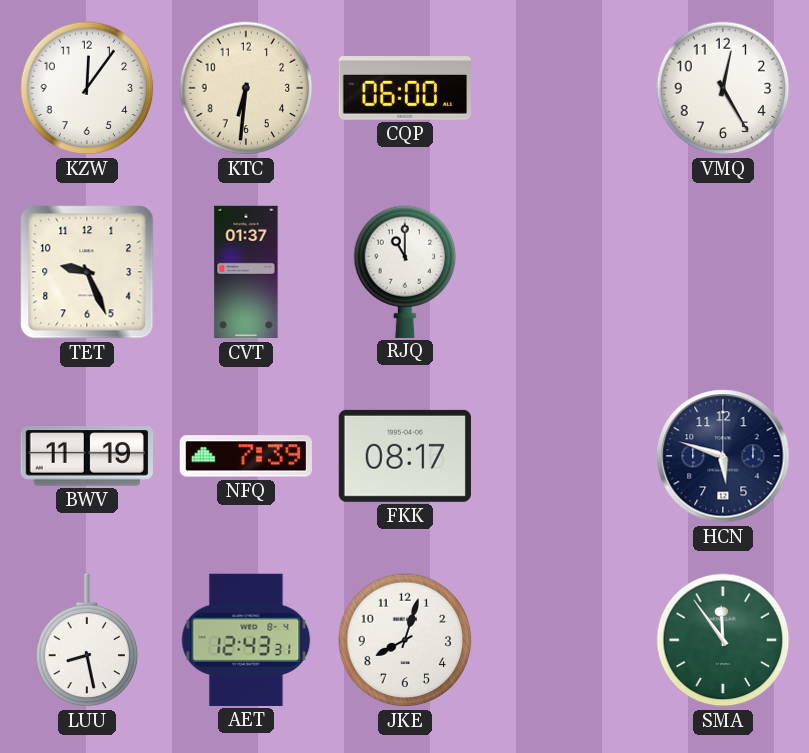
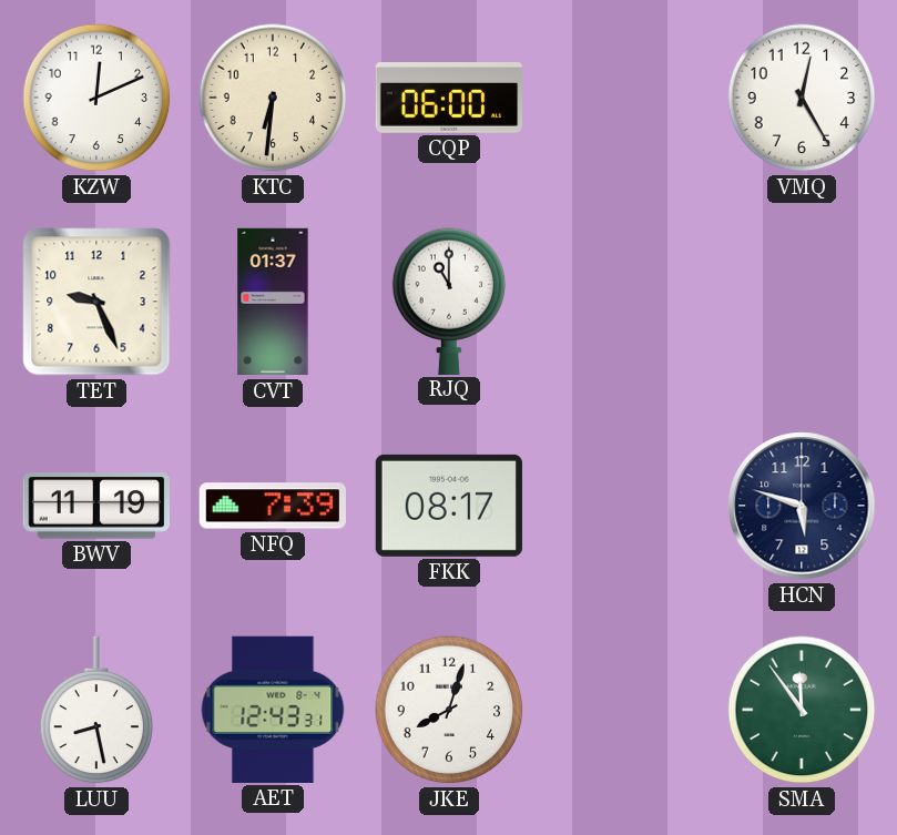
KZW: 12:06 -> 12:11
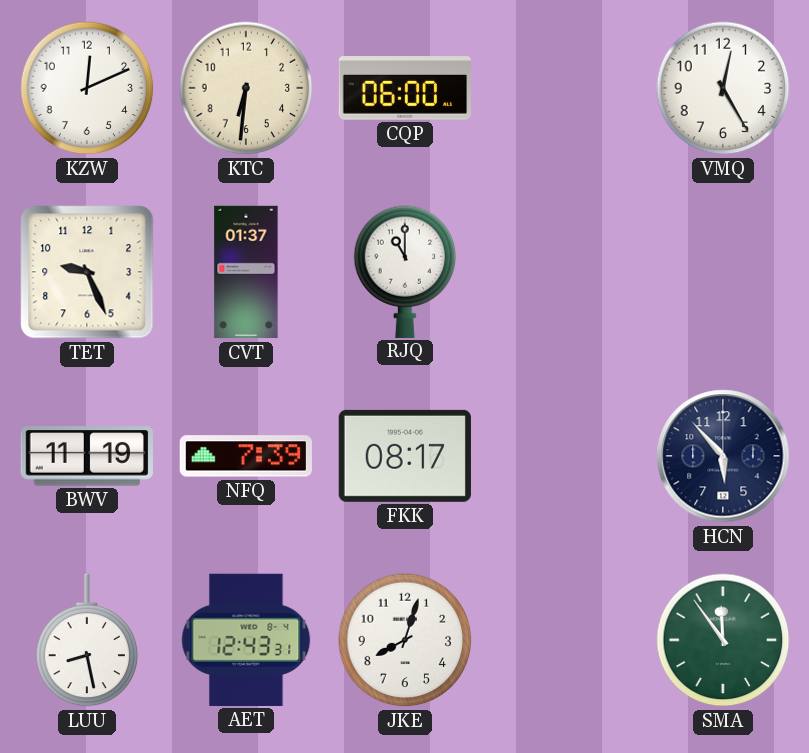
HCN: 5:48 -> 5:53
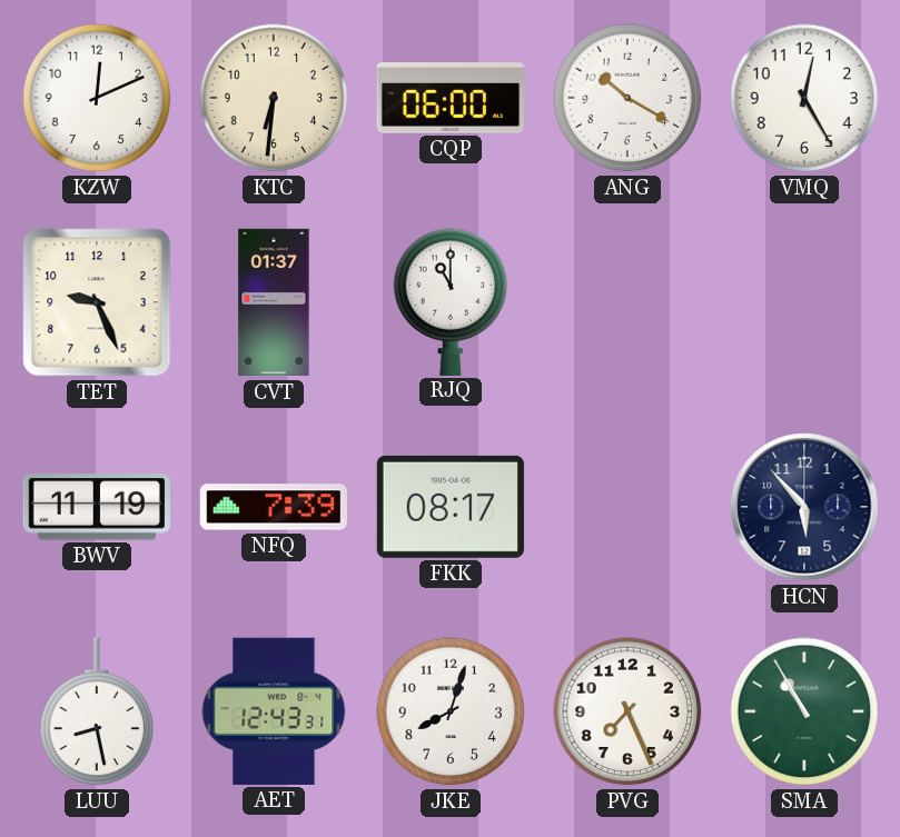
ANG: none -> 10:20
PVG: none -> 7:26
SMA: 11:54 -> 10:55
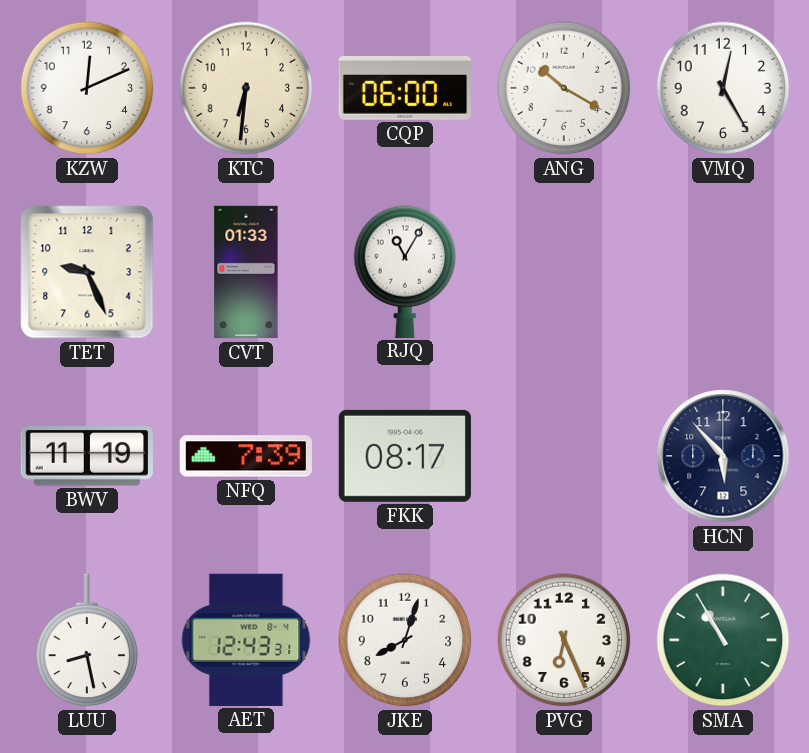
CVT: 01:37 -> 01:33
RJQ: 11:00 -> 11:05
PVG: 7:26 -> 6:26
